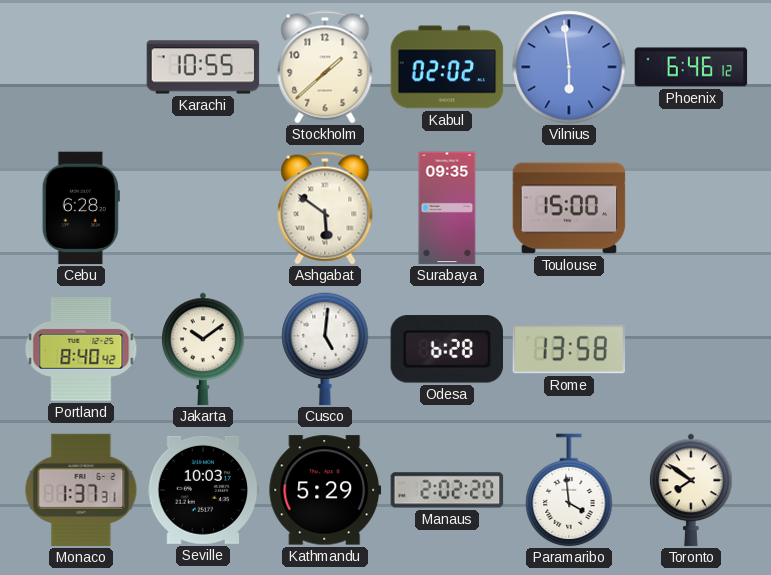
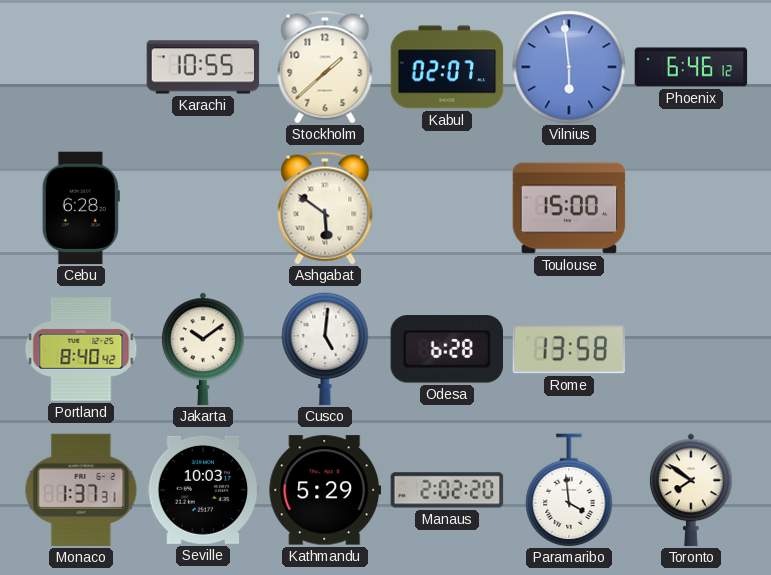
Kabul: 02:02 -> 02:07
Surabaya: 09:35 -> none
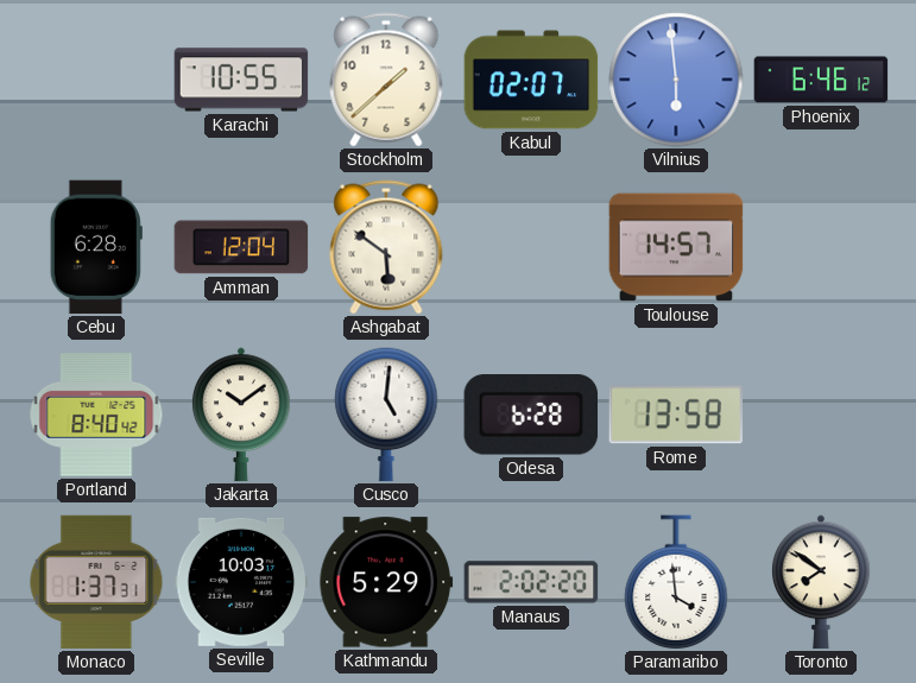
Amman: none -> 12:04
Toulouse: 15:00 -> 14:57
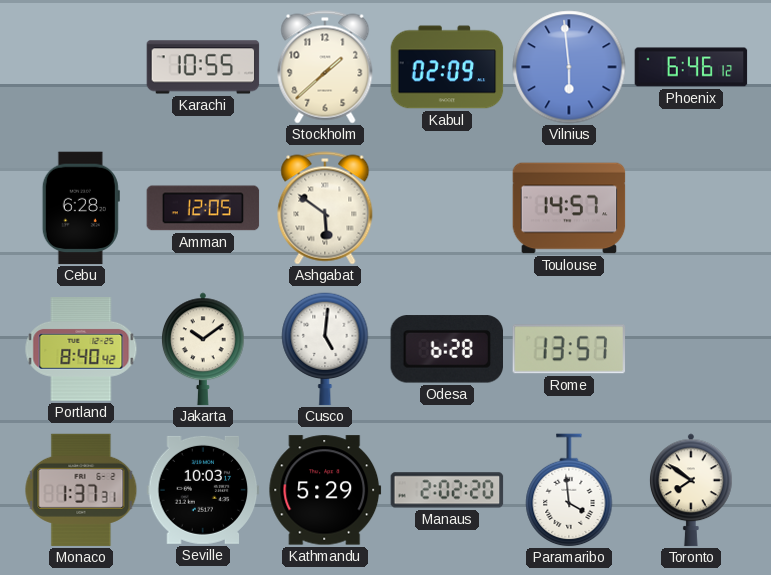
Kabul: 02:07 -> 02:09
Amman: 12:04 -> 12:05
Rome: 13:58 -> 13:57
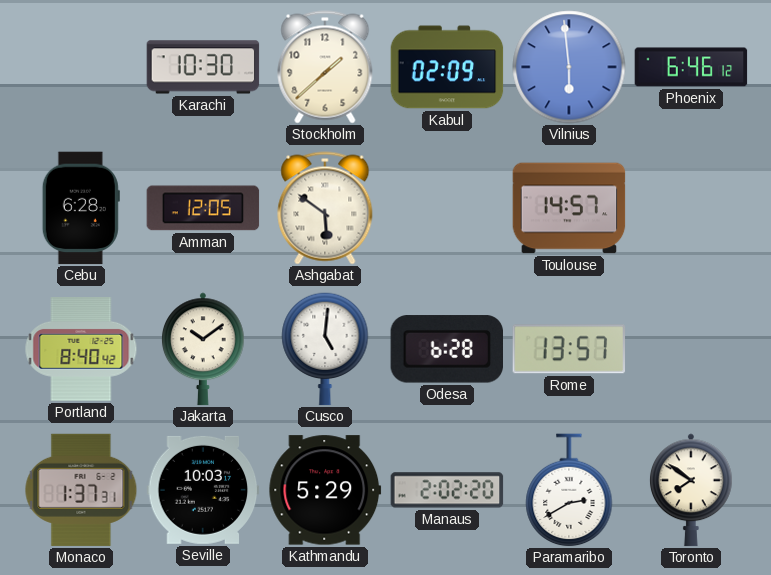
Karachi: 10:55 -> 10:30
Paramaribo: 3:59 -> 2:40
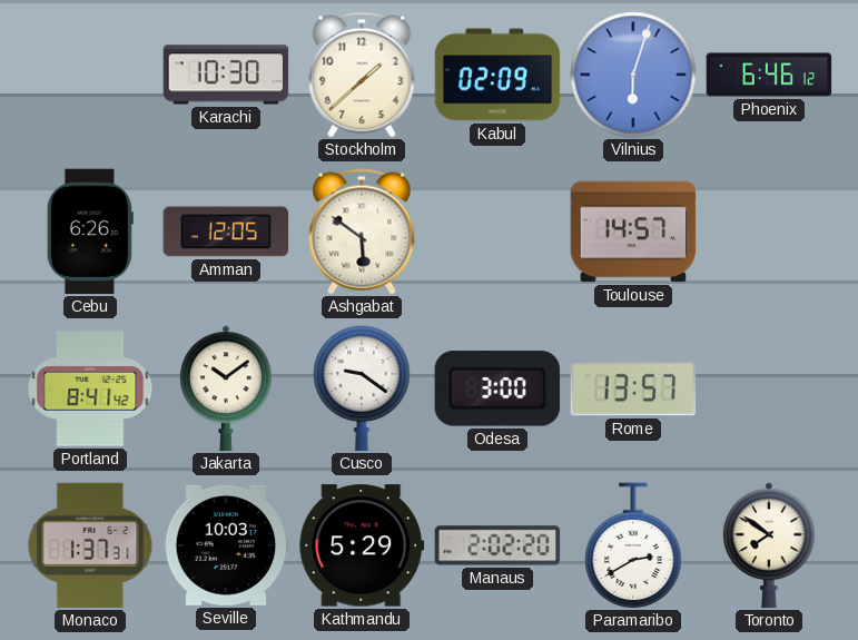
Vilnius: 5:59 -> 6:03
Cebu: 6:28 -> 6:26
Portland: 8:40 -> 8:41
Cusco: 5:01 -> 9:21
Odesa: 6:28 -> 3:00
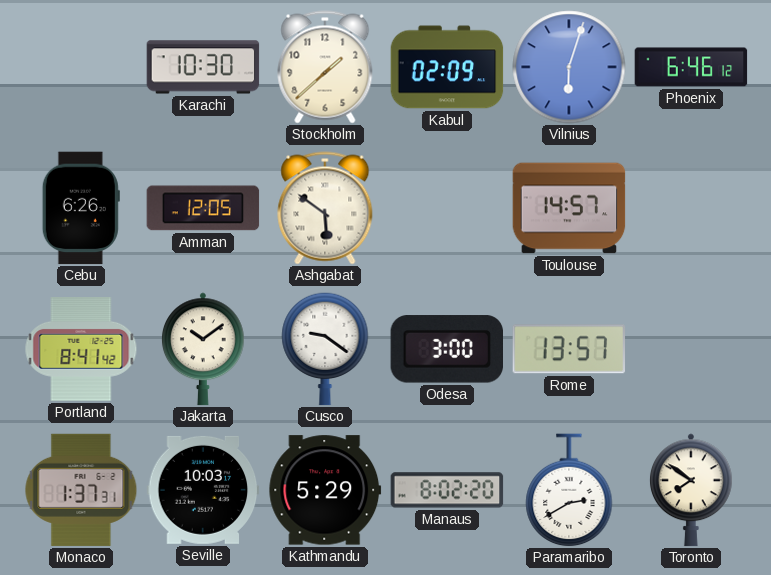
Manaus: 2:02 -> 8:02
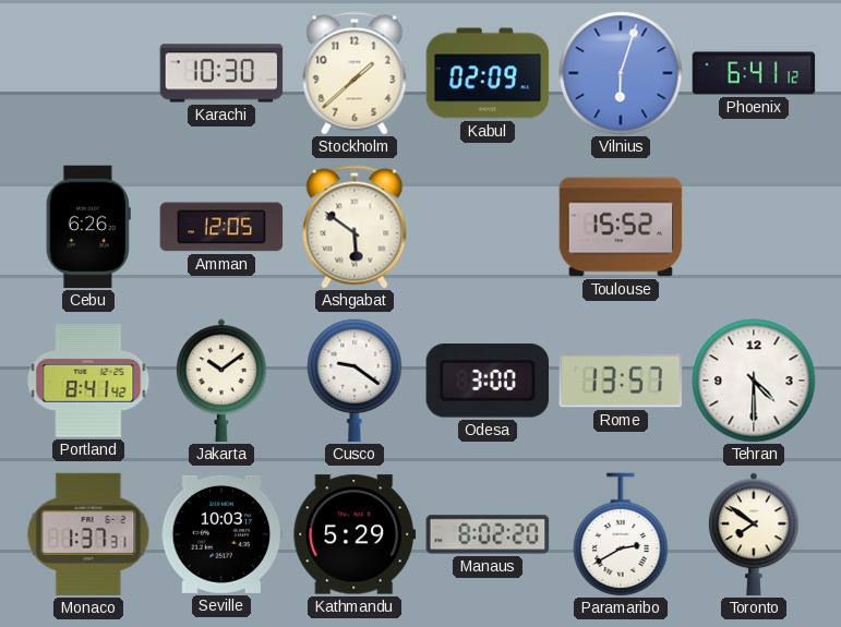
Phoenix: 6:46 -> 6:41
Toulouse: 14:57 -> 15:52
Tehran: none -> 4:30
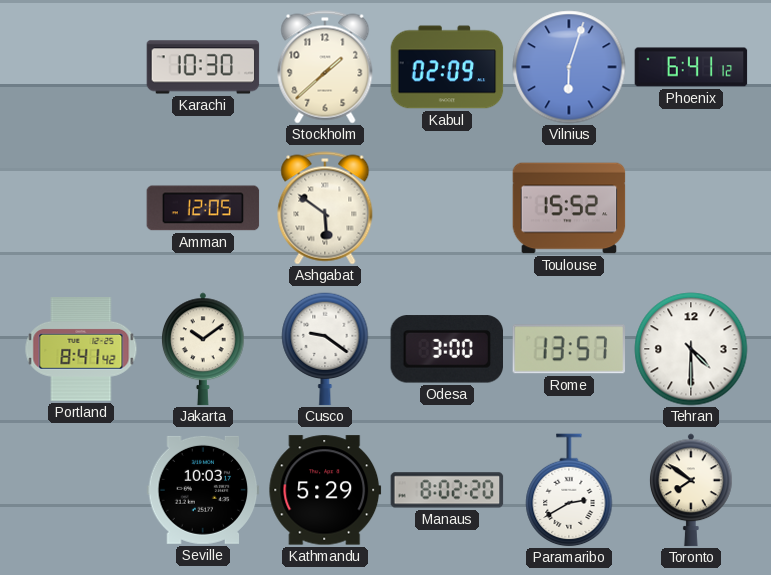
Cebu: 6:26 -> none
Monaco: 1:37 -> none
